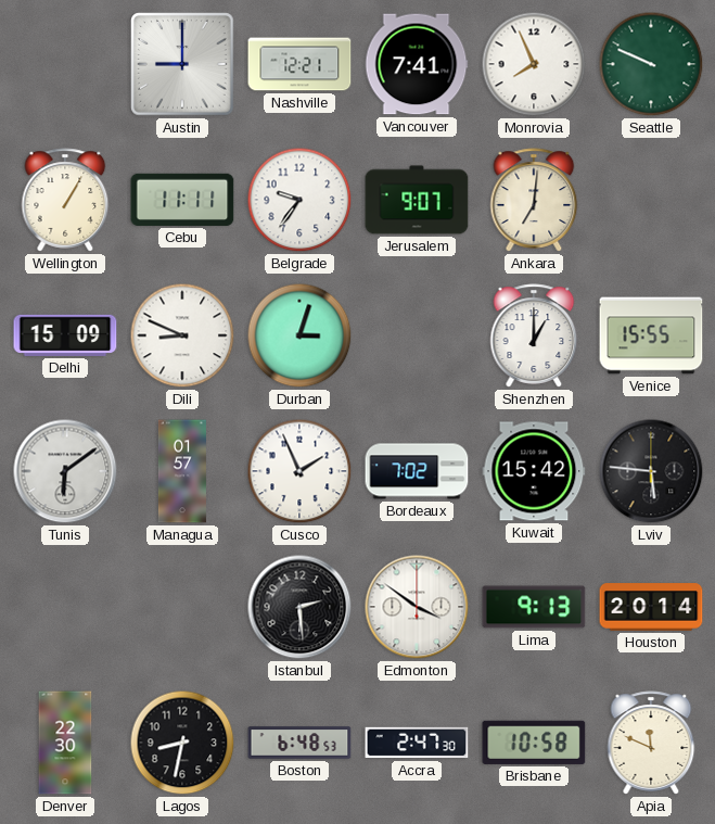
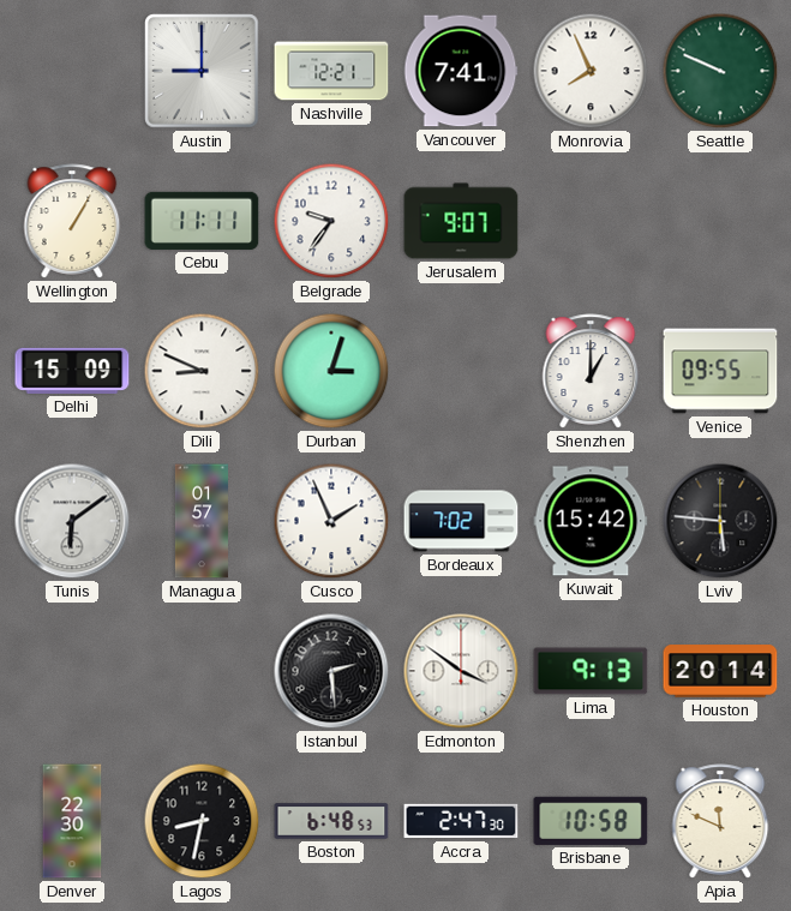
Ankara: 7:01 -> none
Venice: 15:55 -> 09:55
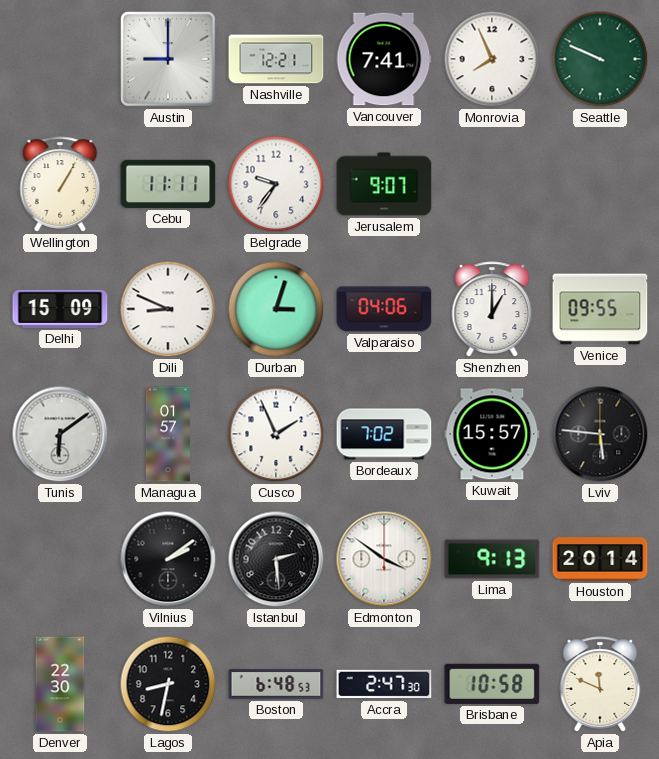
Valparaiso: none -> 04:06
Kuwait: 15:42 -> 15:57
Vilnius: none -> 2:09
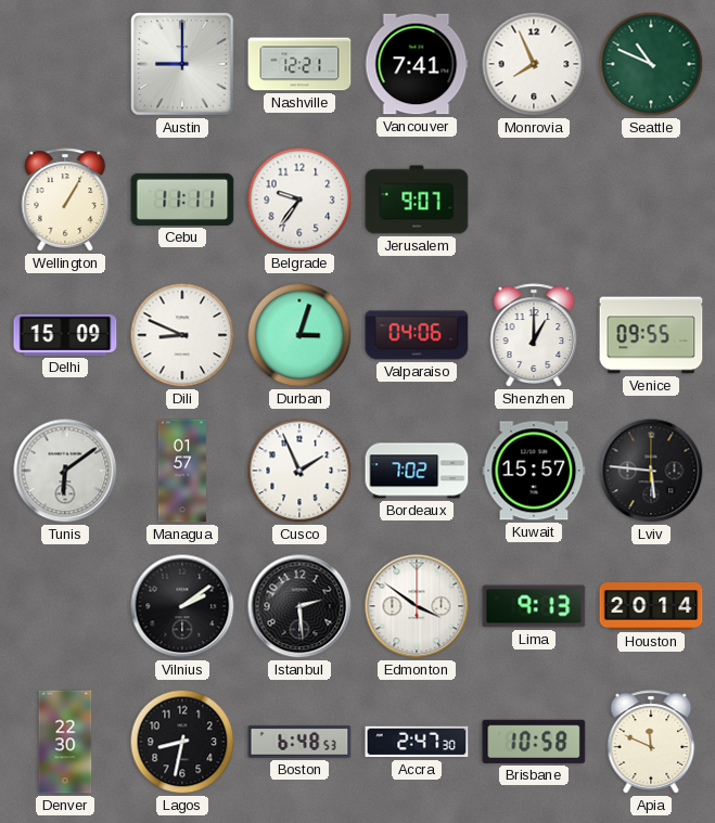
Seattle: 9:49 -> 10:49
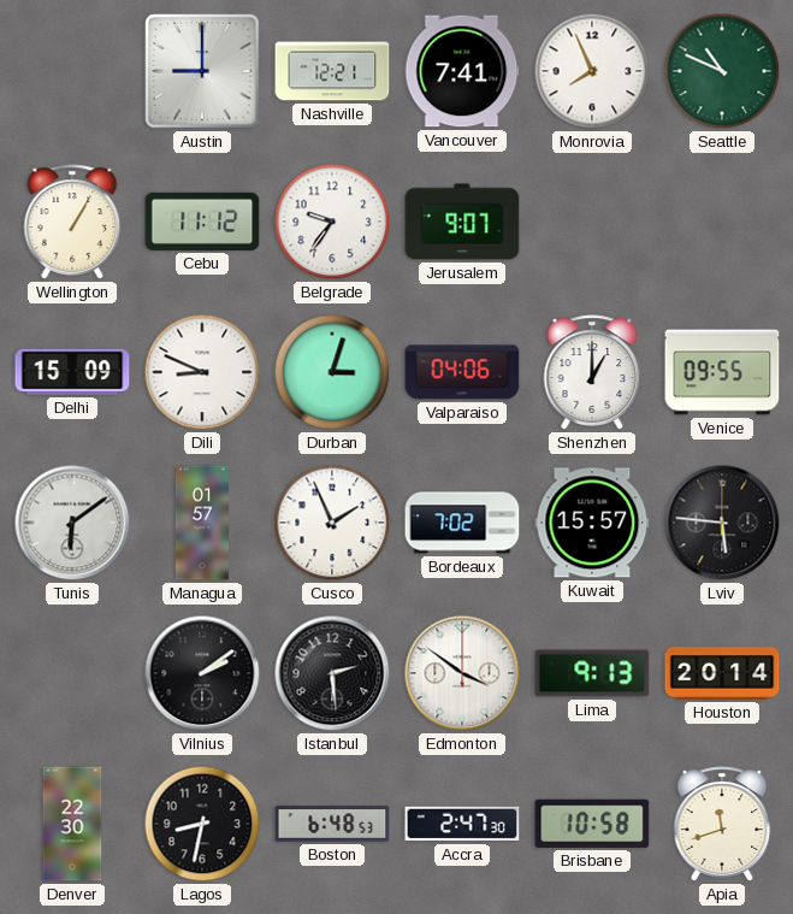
Cebu: 11:11 -> 11:12
Apia: 11:49 -> 11:42
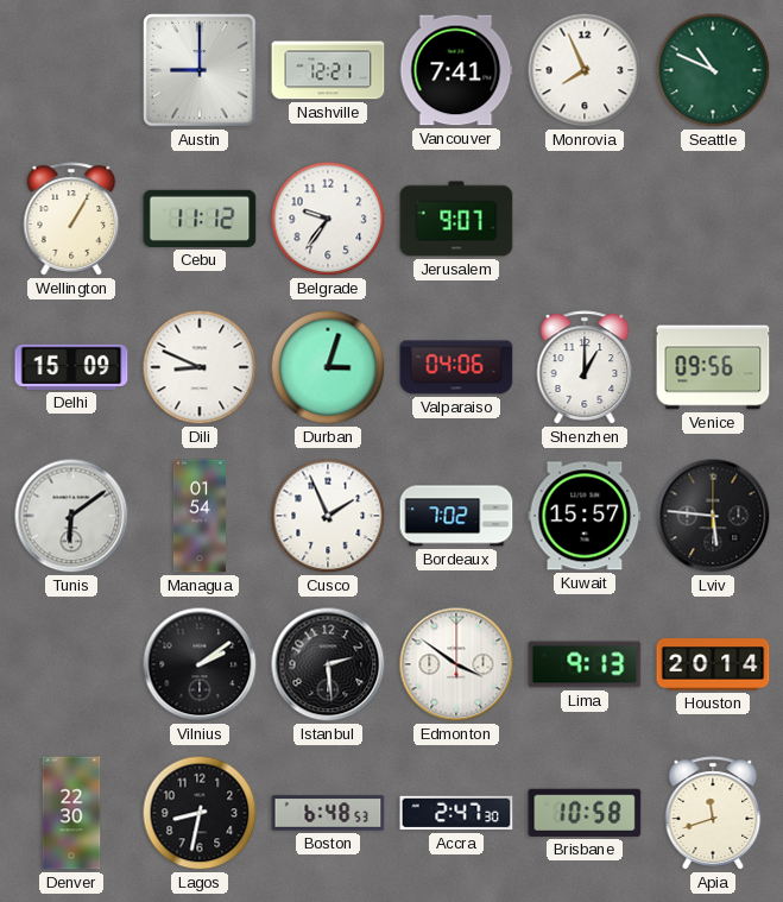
Venice: 09:55 -> 09:56
Managua: 01:57 -> 01:54
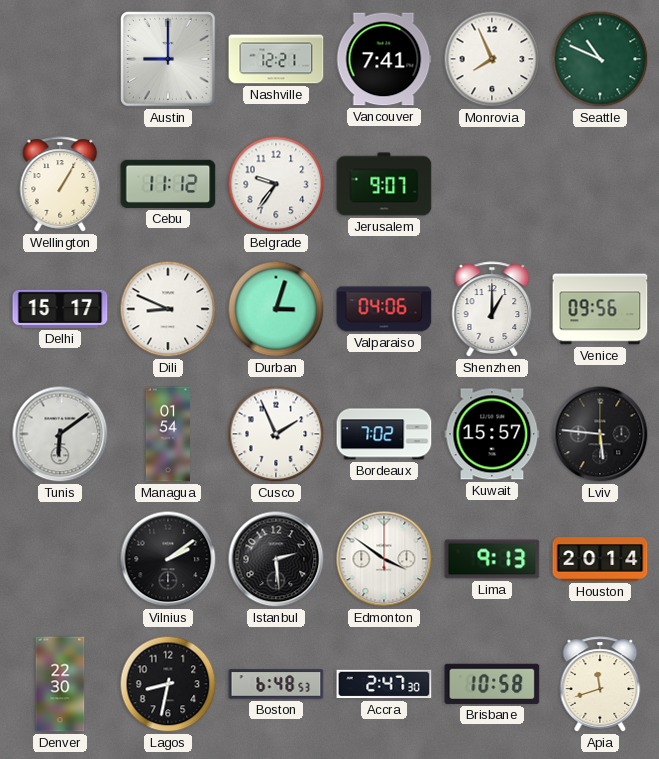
Delhi: 15:09 -> 15:17
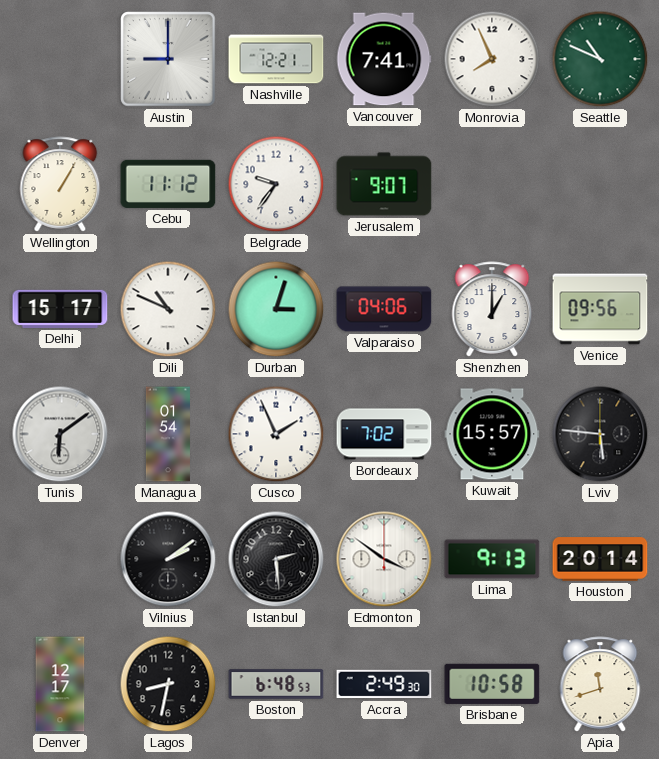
Dili: 8:49 -> 10:49
Denver: 22:30 -> 12:17
Accra: 2:47 -> 2:49
